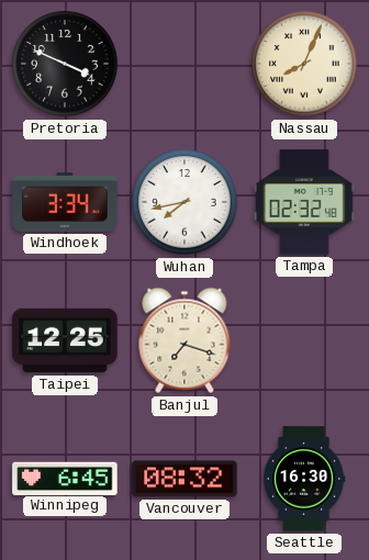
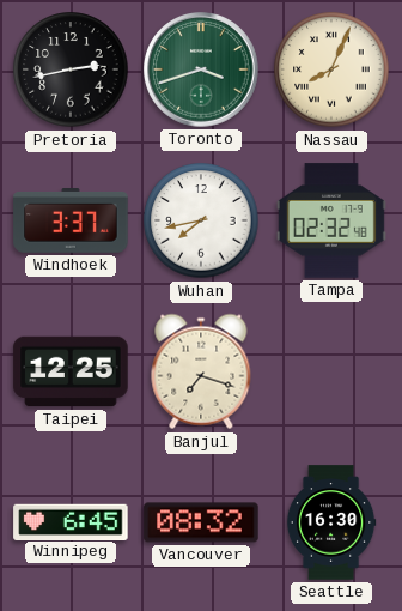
Pretoria: 3:49 -> 2:43
Toronto: none -> 3:42
Windhoek: 3:34 -> 3:37
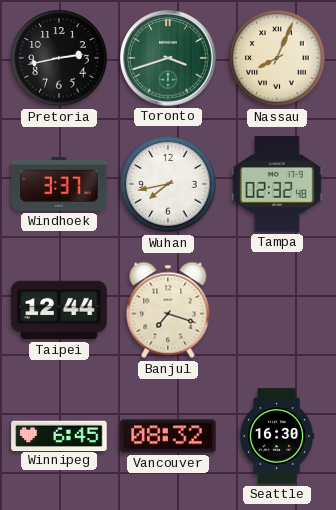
Taipei: 12:25 -> 12:44
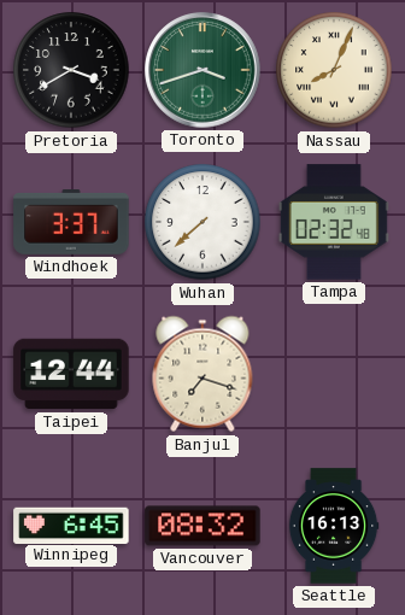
Pretoria: 2:43 -> 3:40
Wuhan: 7:43 -> 7:38
Seattle: 16:30 -> 16:13
